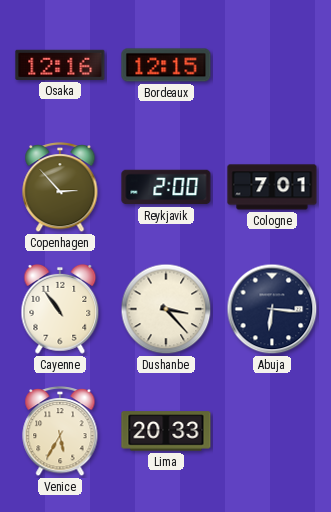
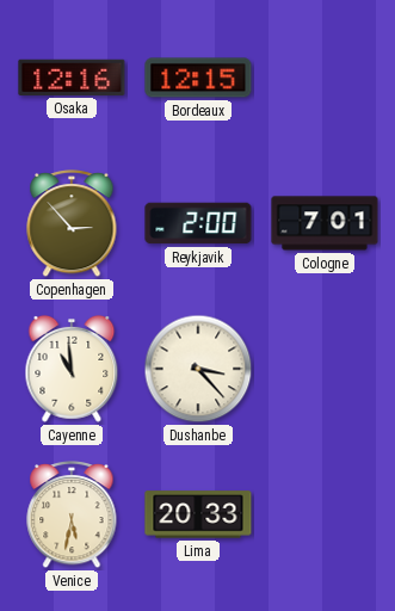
Cayenne: 10:54 -> 10:59
Abuja: 6:16 -> none
Venice: 5:35 -> 5:32
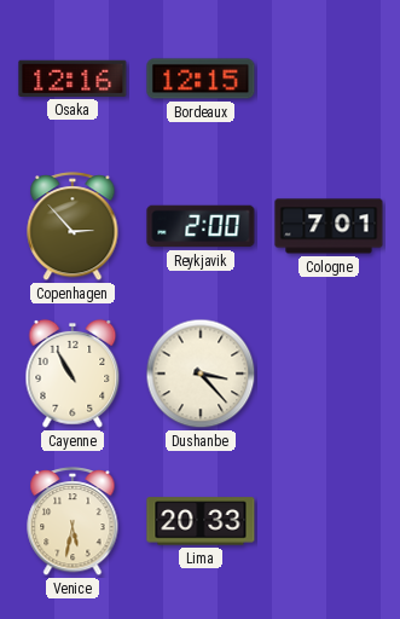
Cayenne: 10:59 -> 10:55
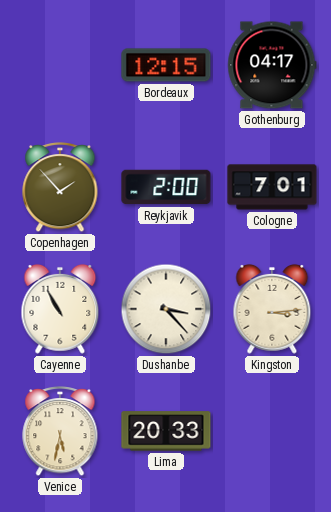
Osaka: 12:16 -> none
Gothenburg: none -> 04:17
Copenhagen: 2:53 -> 1:53
Kingston: none -> 3:14
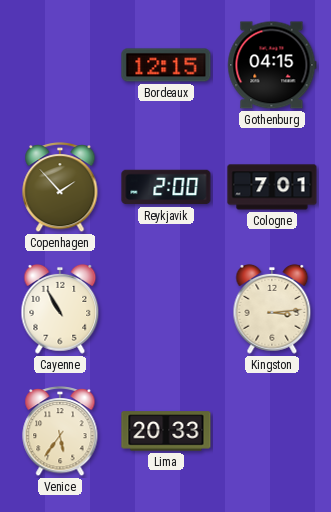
Gothenburg: 04:17 -> 04:15
Dushanbe: 3:23 -> none
Venice: 5:32 -> 5:36
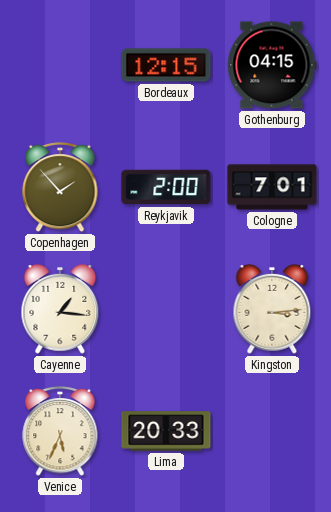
Cayenne: 10:55 -> 1:16
Venice: 5:36 -> 5:34
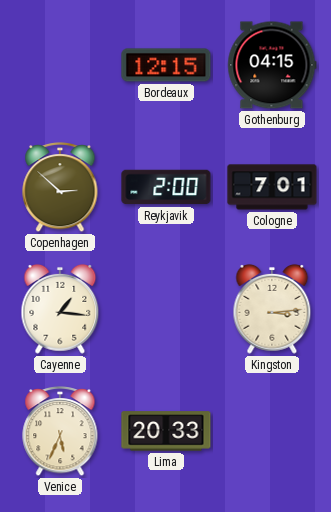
Copenhagen: 1:53 -> 2:52
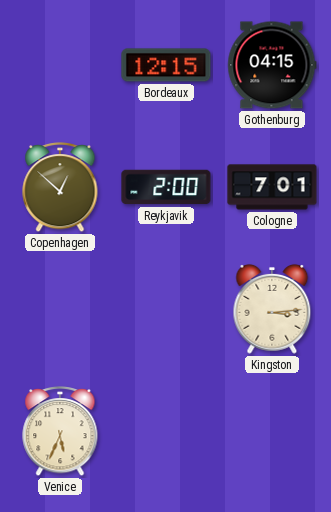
Copenhagen: 2:52 -> 12:52
Cayenne: 1:16 -> none
Lima: 20:33 -> none
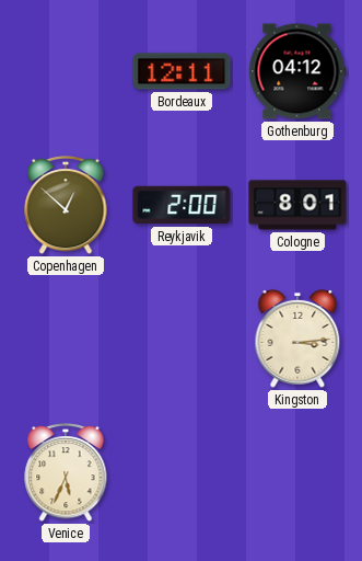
Bordeaux: 12:15 -> 12:11
Gothenburg: 04:15 -> 04:12
Cologne: 7:01 -> 8:01
